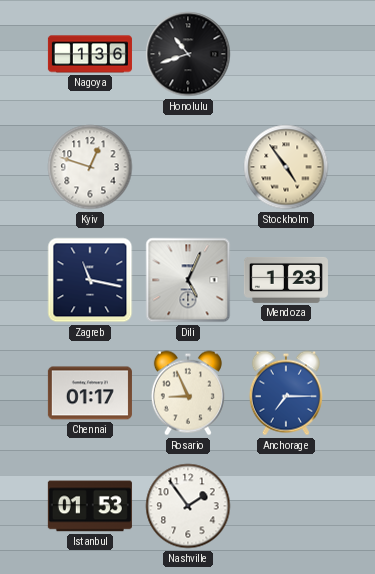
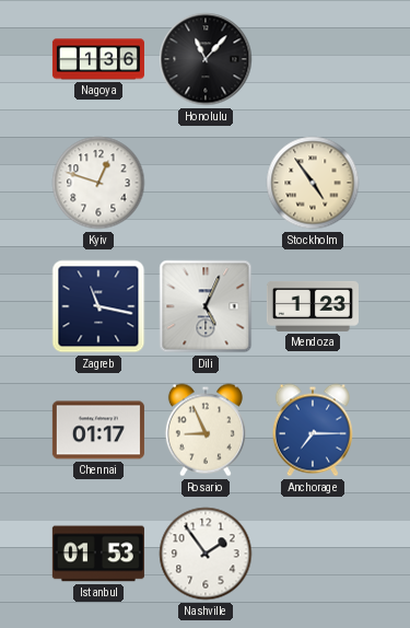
Honolulu: 10:42 -> 11:07
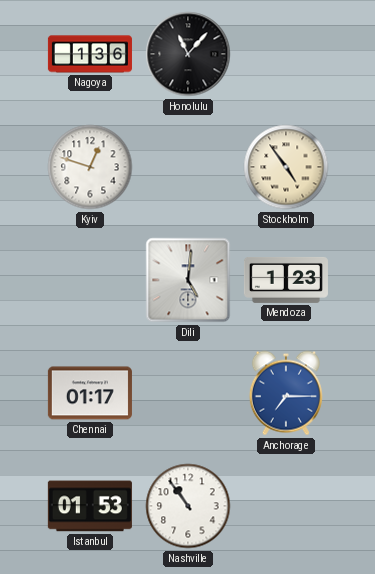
Zagreb: 11:17 -> none
Dili: 5:04 -> 5:01
Rosario: 8:56 -> none
Nashville: 1:54 -> 10:54
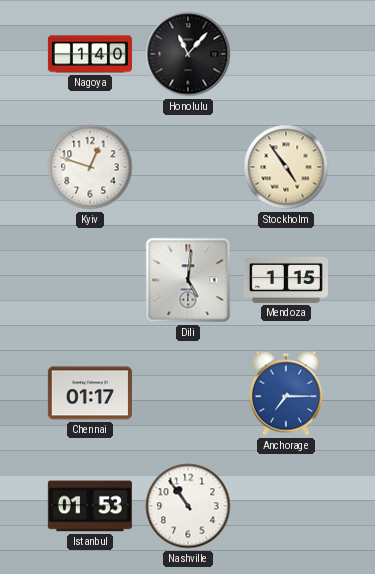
Nagoya: 1:36 -> 1:40
Mendoza: 1:23 -> 1:15
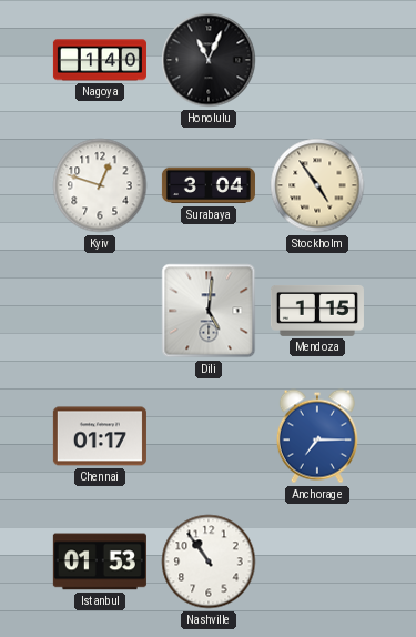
Honolulu: 11:07 -> 11:04
Surabaya: none -> 3:04
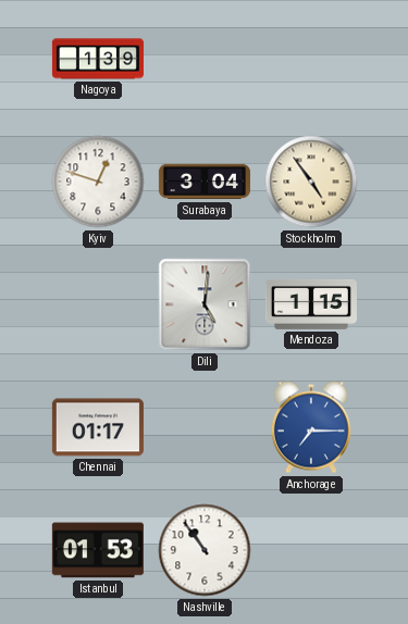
Nagoya: 1:40 -> 1:39
Honolulu: 11:04 -> none
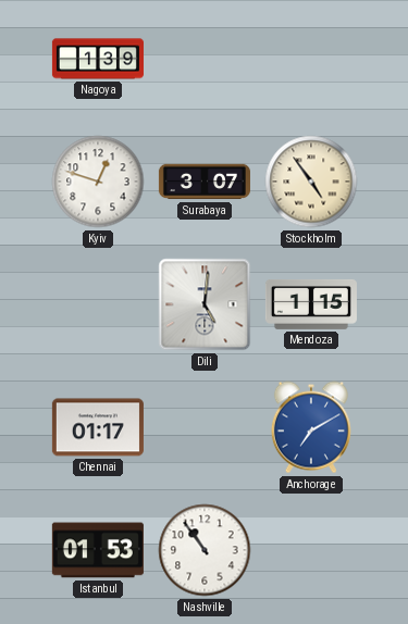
Surabaya: 3:04 -> 3:07
Anchorage: 7:15 -> 7:10
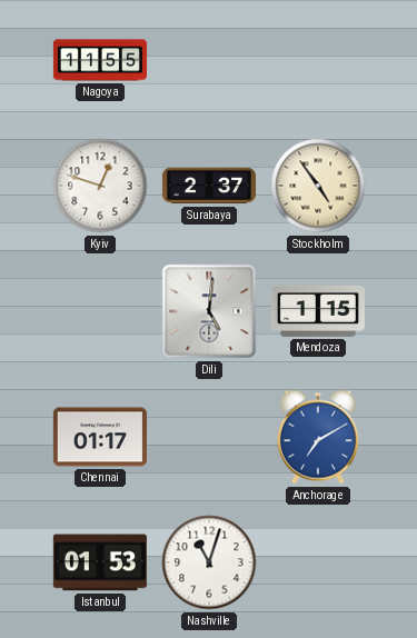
Nagoya: 1:39 -> 11:55
Surabaya: 3:07 -> 2:37
Nashville: 10:54 -> 11:03
